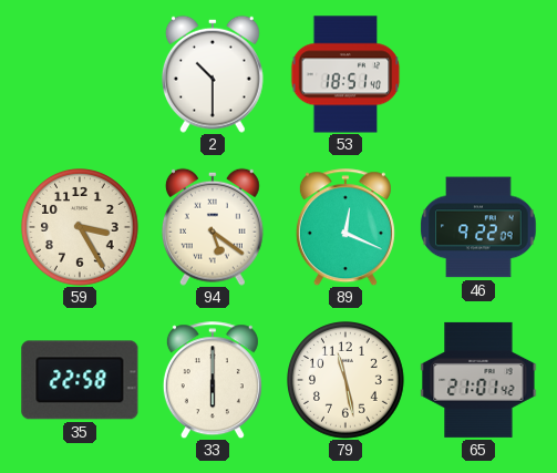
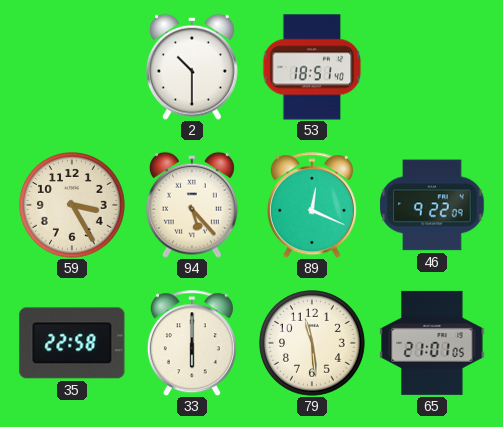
94: 5:21 -> 5:23
79: 11:28 -> 11:29
65: 21:01:42 -> 21:01:05
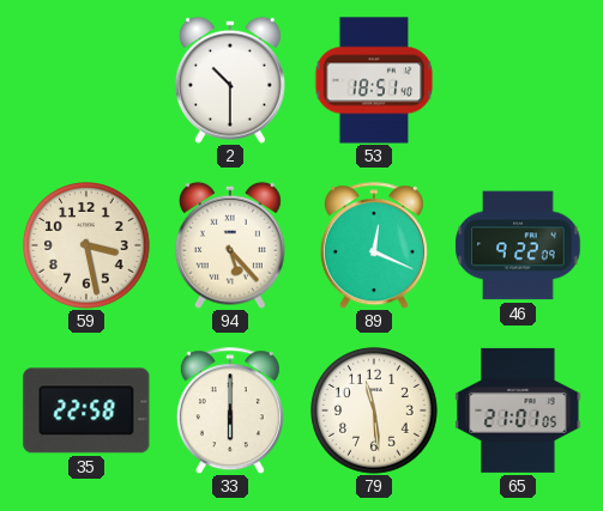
59: 3:25 -> 3:28
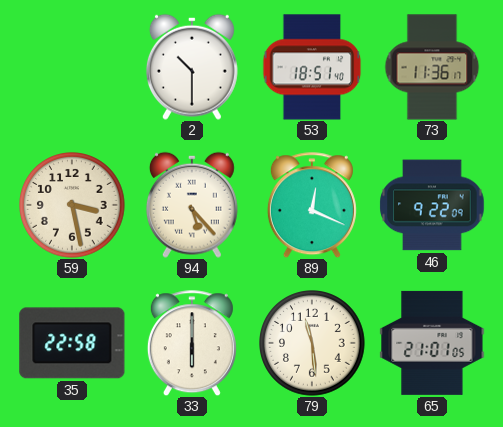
73: none -> 11:36
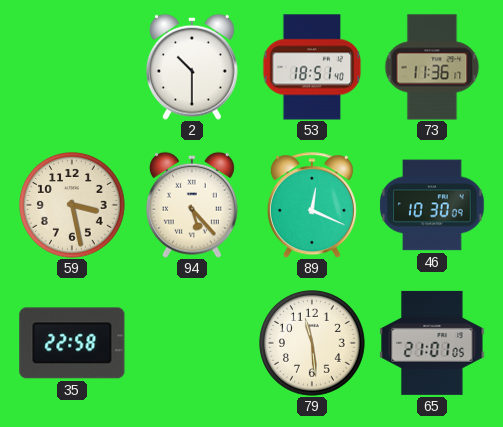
46: 9:22 -> 10:30
33: 6:00 -> none
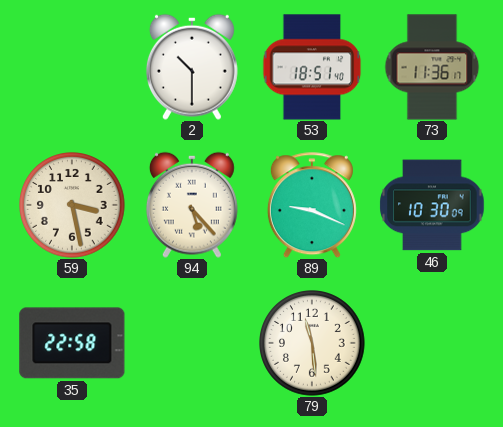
89: 12:19 -> 9:19
65: 21:01 -> none
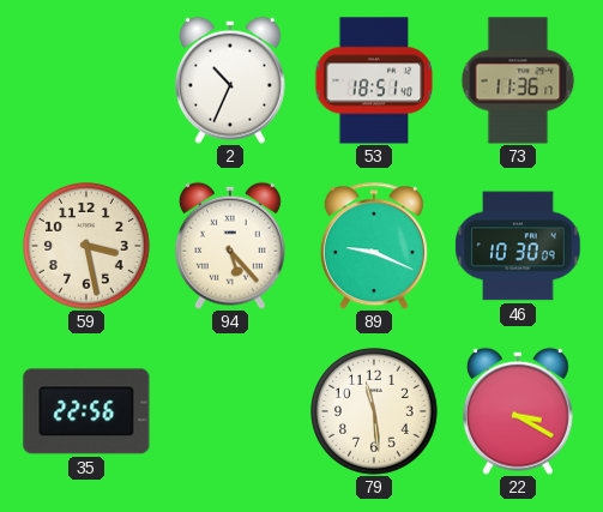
2: 10:30 -> 10:34
35: 22:58 -> 22:56
22: none -> 3:20
